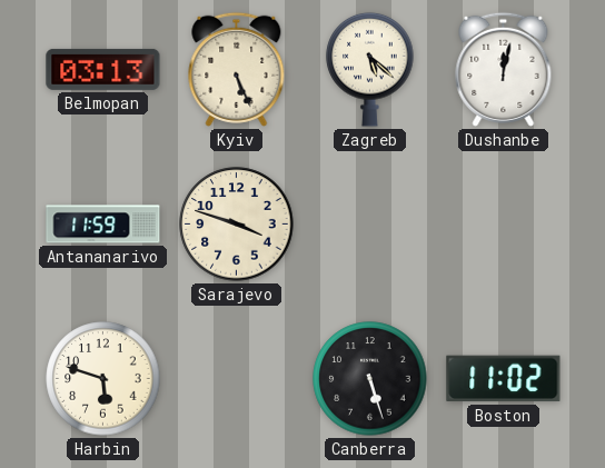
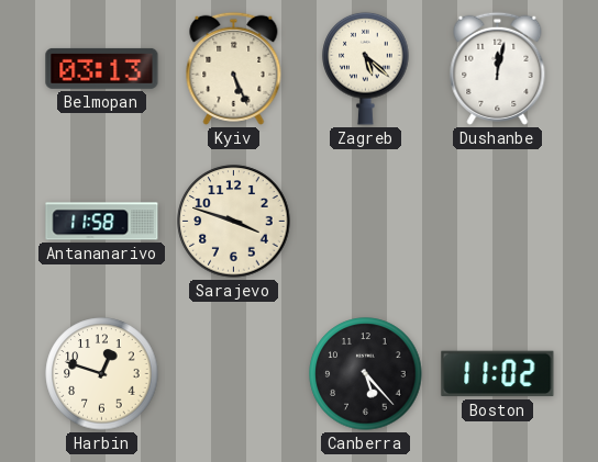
Antananarivo: 11:59 -> 11:58
Harbin: 5:48 -> 12:48
Canberra: 5:27 -> 5:23
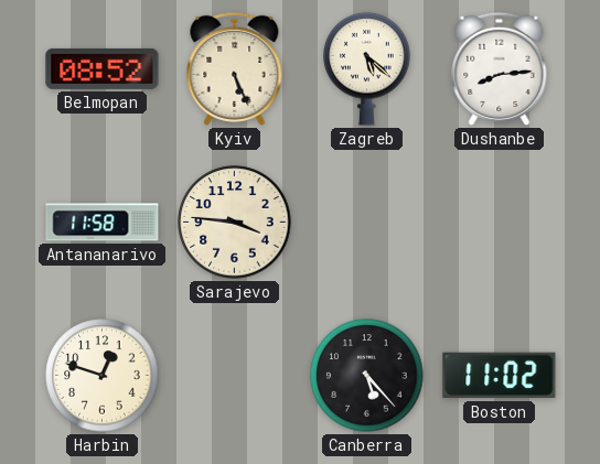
Belmopan: 03:13 -> 08:52
Dushanbe: 12:02 -> 8:14
Sarajevo: 3:48 -> 3:46
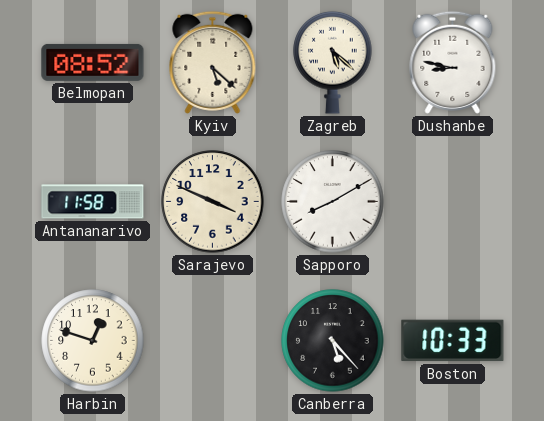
Kyiv: 5:26 -> 5:22
Dushanbe: 8:14 -> 8:47
Sarajevo: 3:46 -> 3:49
Sapporo: none -> 8:10
Boston: 11:02 -> 10:33
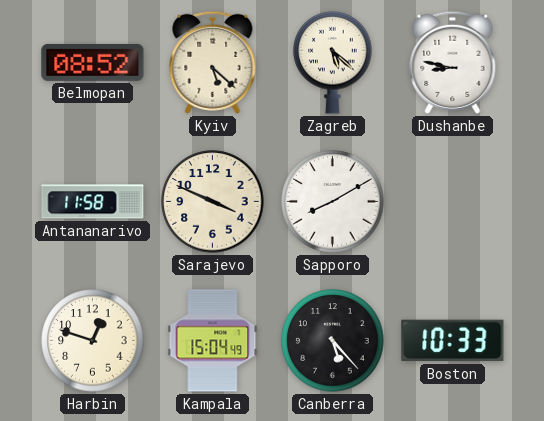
Kampala: none -> 15:04
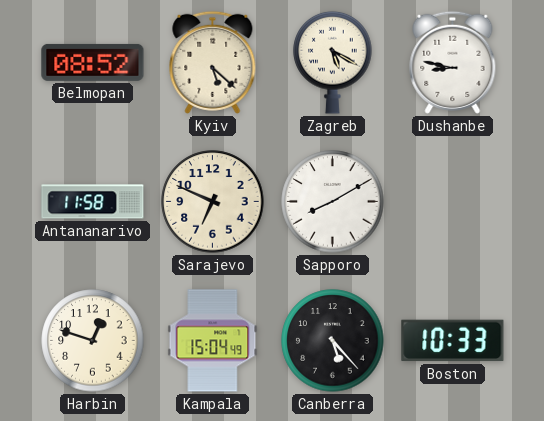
Zagreb: 5:22 -> 5:20
Sarajevo: 3:49 -> 6:49
